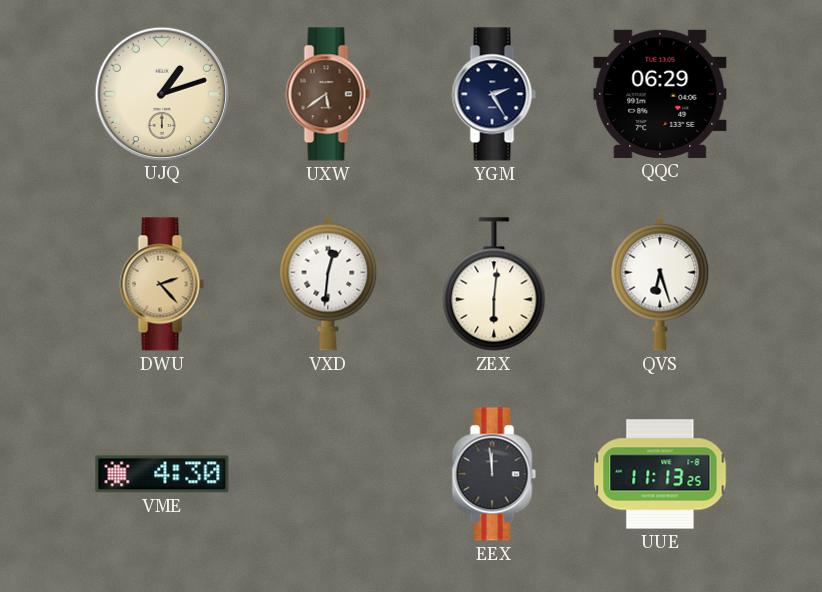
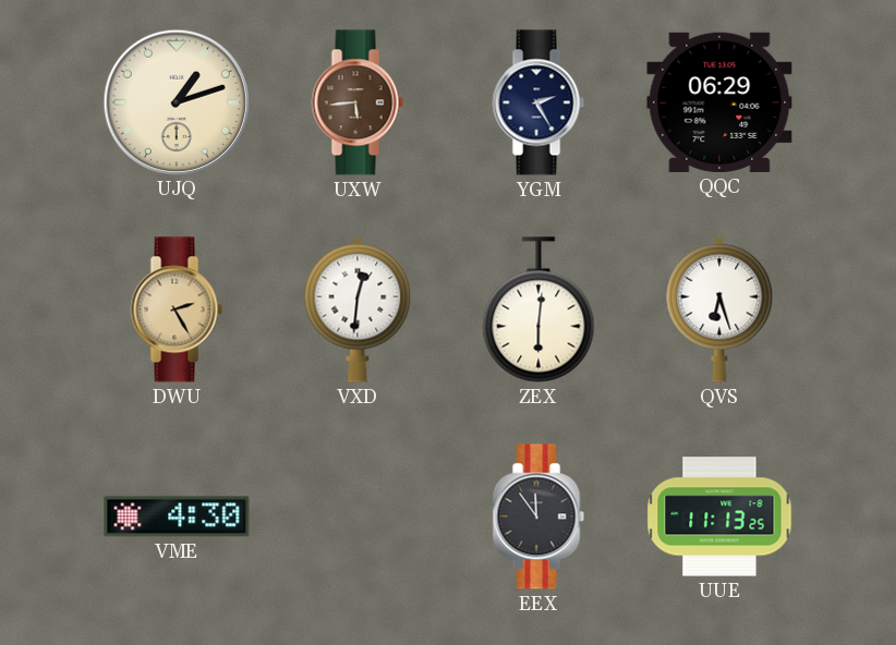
UXW: 5:39 -> 5:44
DWU: 2:23 -> 2:25
EEX: 11:59 -> 11:54
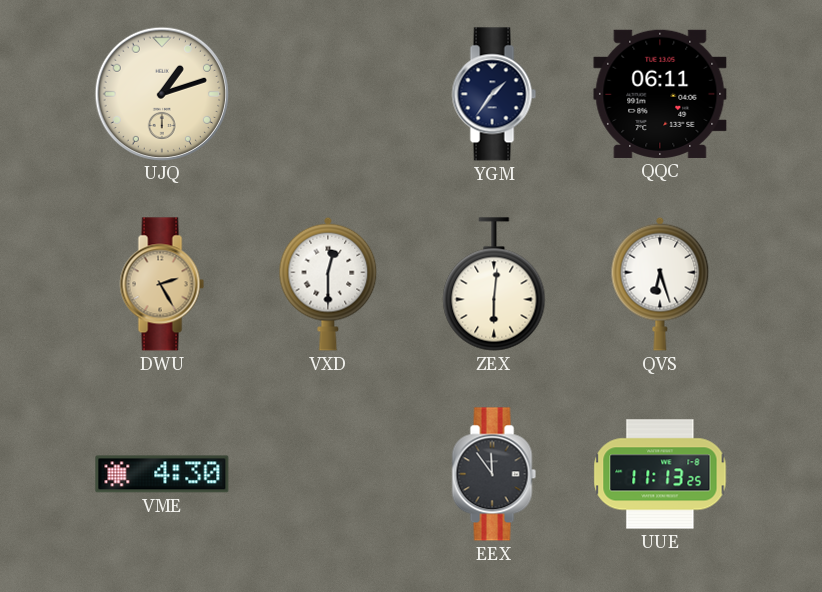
UXW: 5:44 -> none
YGM: 2:25 -> 1:36
QQC: 06:29 -> 06:11
VXD: 12:31 -> 12:30
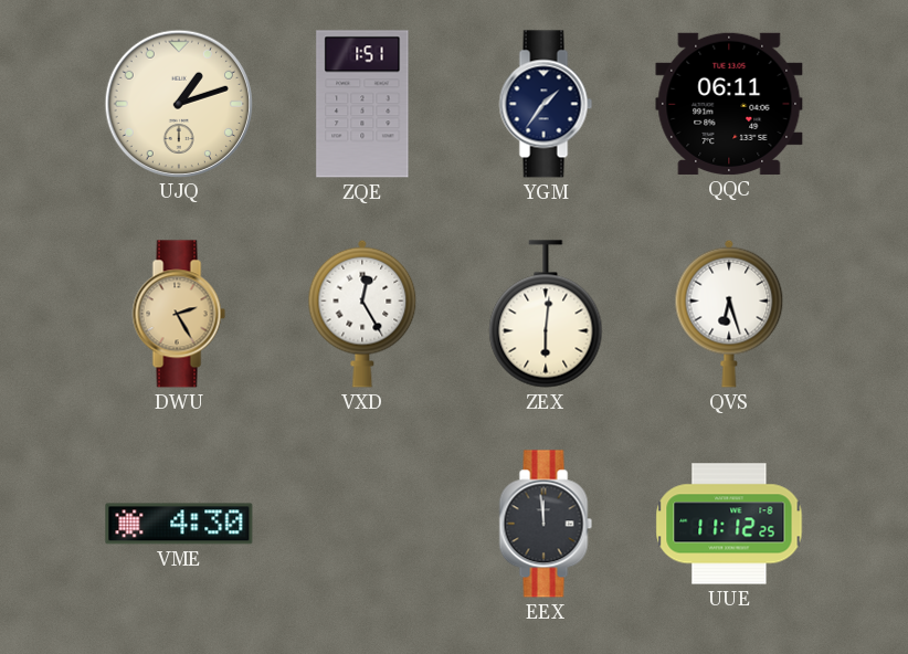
ZQE: none -> 1:51
VXD: 12:30 -> 12:25
EEX: 11:54 -> 11:59
UUE: 11:13 -> 11:12
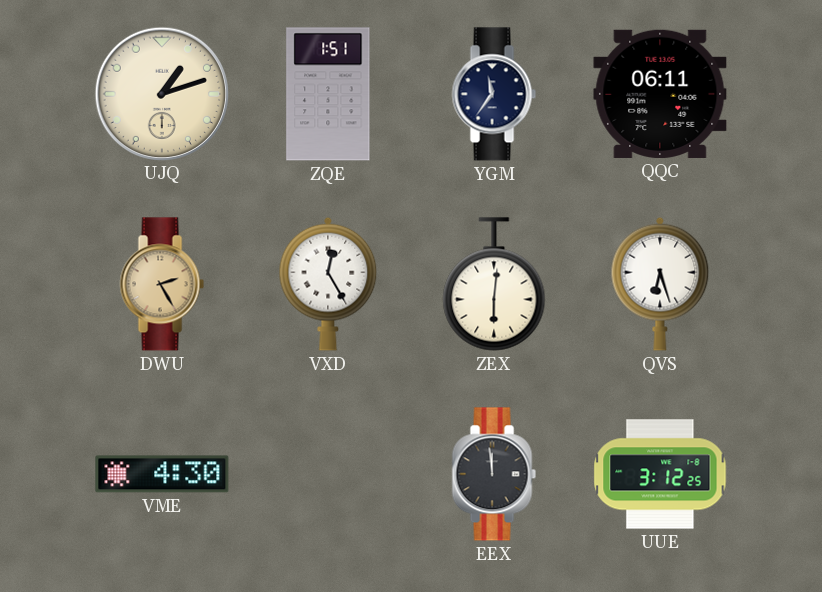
YGM: 1:36 -> 11:36
UUE: 11:12 -> 3:12
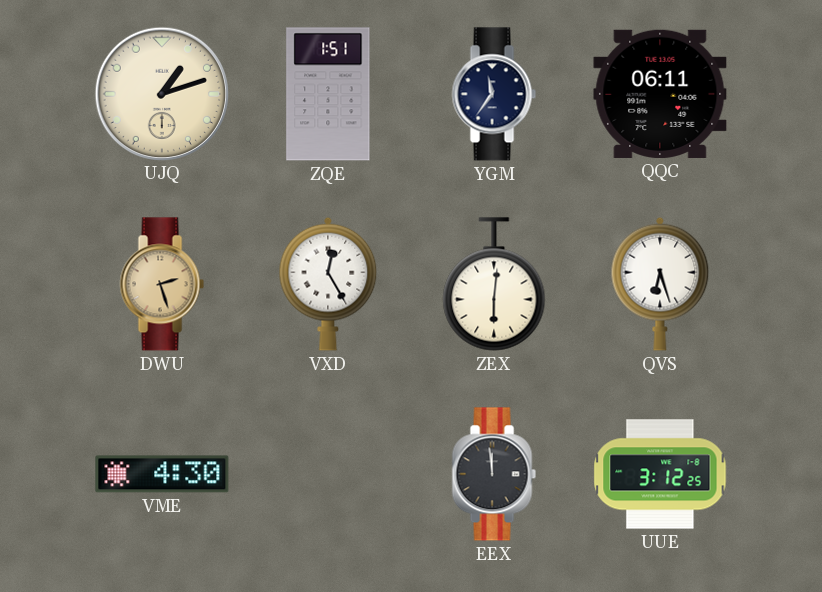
DWU: 2:25 -> 2:27
